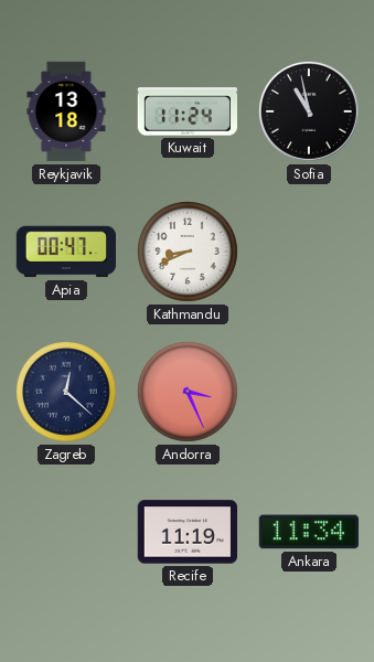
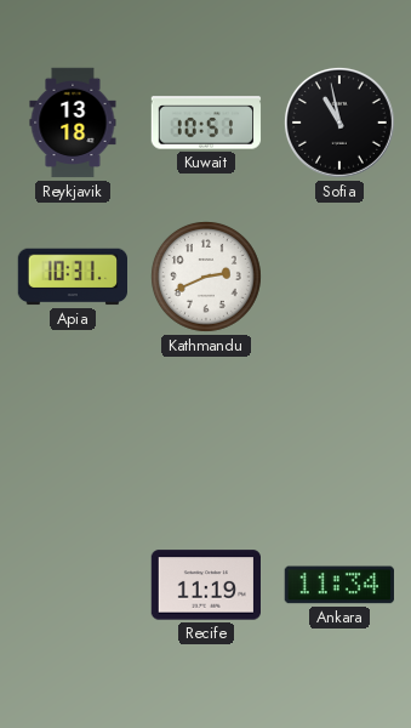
Kuwait: 11:24 -> 10:51
Apia: 00:47 -> 10:31
Kathmandu: 8:41 -> 2:41
Zagreb: 12:22 -> none
Andorra: 3:26 -> none
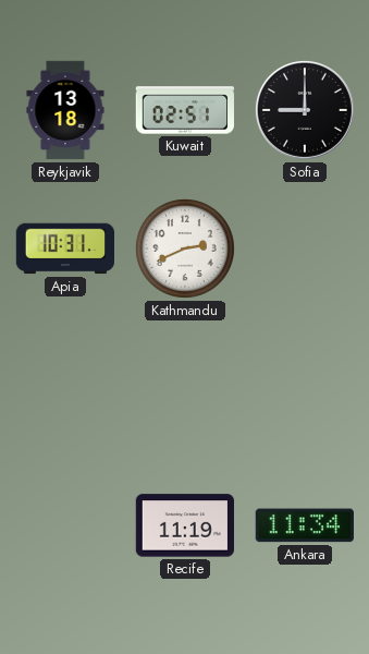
Kuwait: 10:51 -> 02:51
Sofia: 10:58 -> 9:00
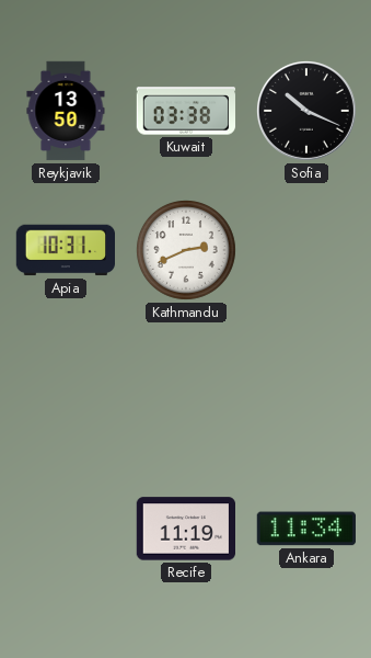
Reykjavik: 13:18 -> 13:50
Kuwait: 02:51 -> 03:38
Sofia: 9:00 -> 10:19
